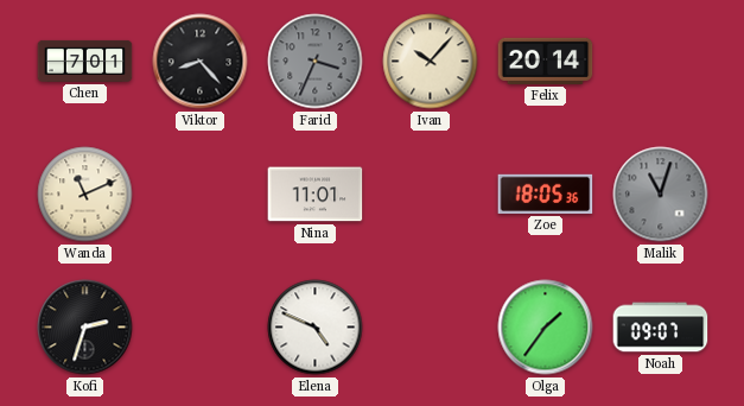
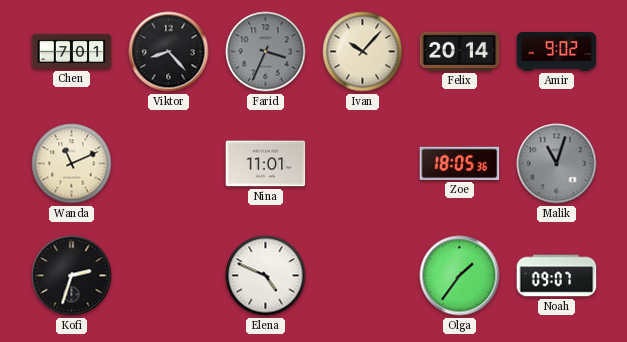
Amir: none -> 9:02
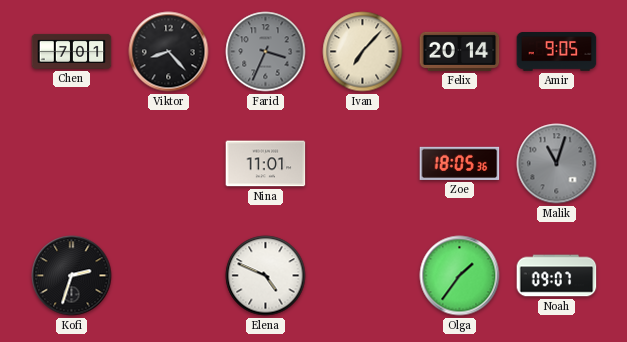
Ivan: 10:07 -> 7:07
Amir: 9:02 -> 9:05
Wanda: 11:11 -> none
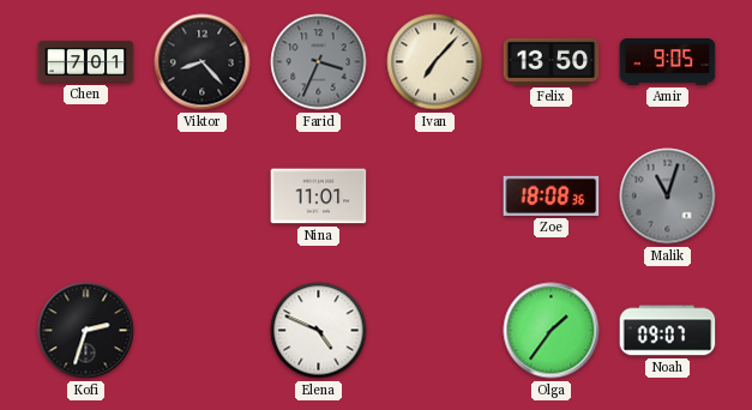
Felix: 20:14 -> 13:50
Zoe: 18:05 -> 18:08
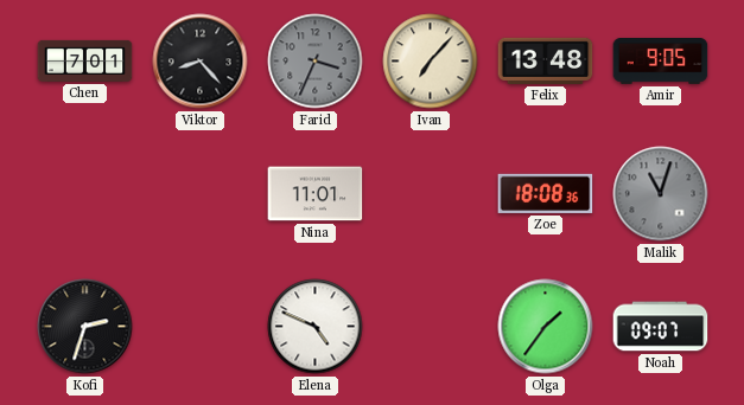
Felix: 13:50 -> 13:48
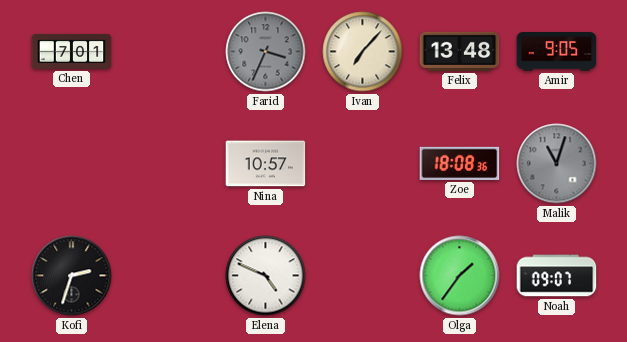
Viktor: 8:23 -> none
Nina: 11:01 -> 10:57
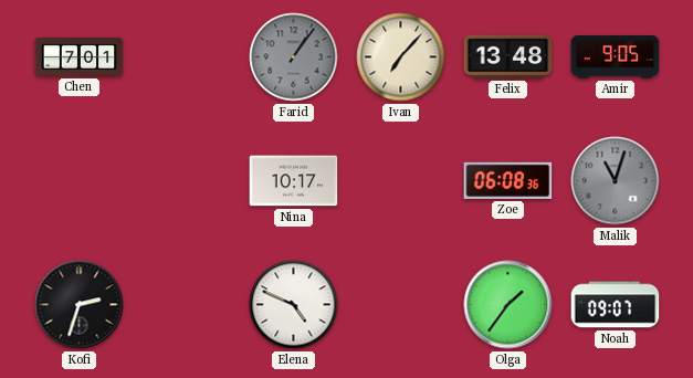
Farid: 3:34 -> 1:06
Nina: 10:57 -> 10:17
Zoe: 18:08 -> 06:08
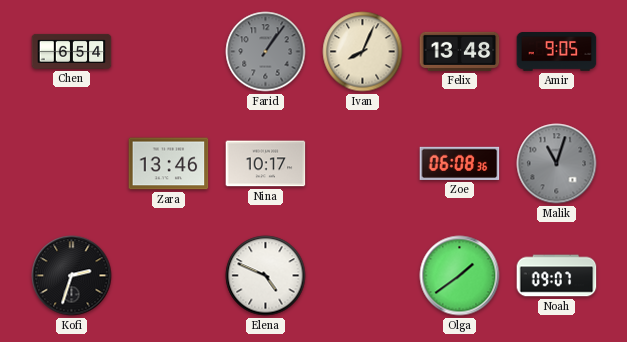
Chen: 7:01 -> 6:54
Ivan: 7:07 -> 8:04
Zara: none -> 13:46
Olga: 1:36 -> 1:39
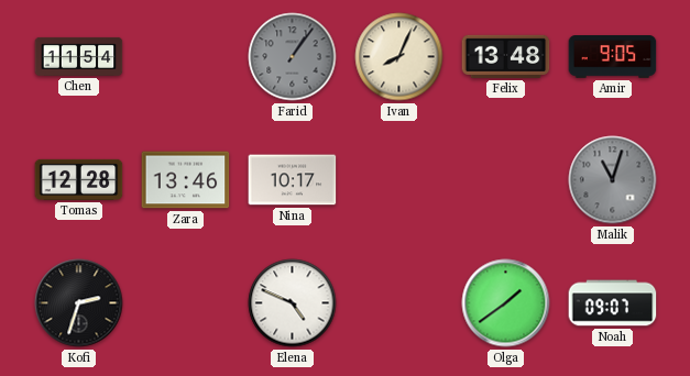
Chen: 6:54 -> 11:54
Tomas: none -> 12:28
Zoe: 06:08 -> none
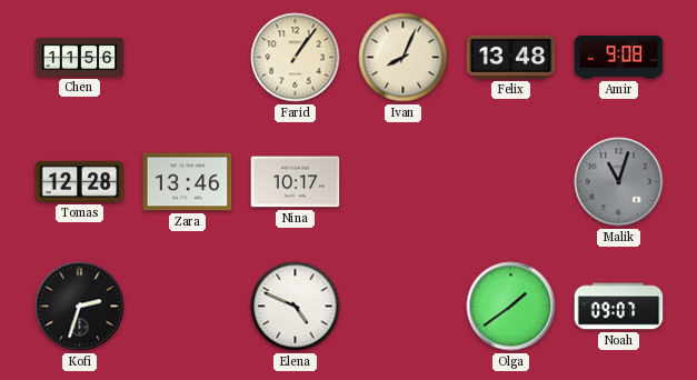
Chen: 11:54 -> 11:56
Farid dial: grey -> cream
Amir: 9:05 -> 9:08
